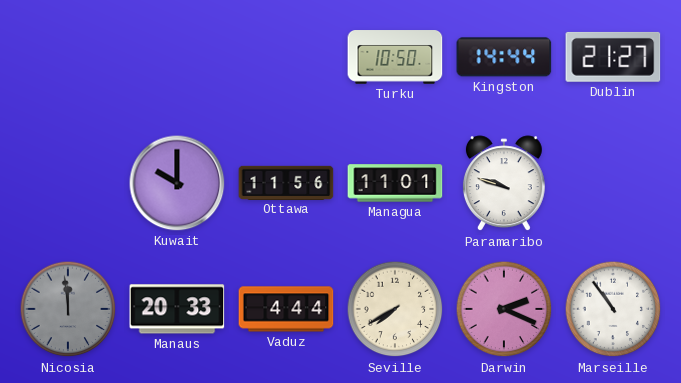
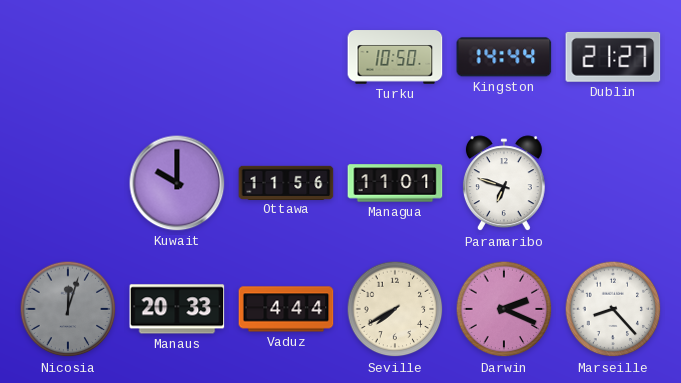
Paramaribo: 9:48 -> 6:48
Nicosia: 11:59 -> 12:03
Marseille: 10:54 -> 8:23
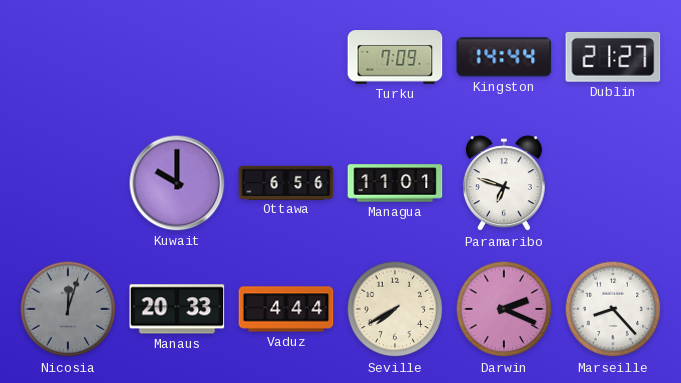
Turku: 10:50 -> 7:09
Ottawa: 11:56 -> 6:56
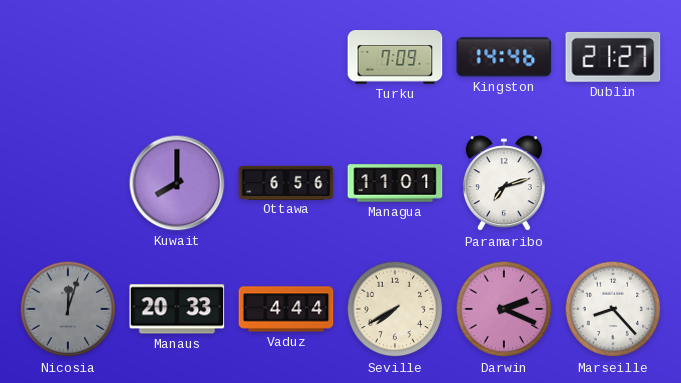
Kingston: 14:44 -> 14:46
Kuwait: 10:00 -> 8:00
Paramaribo: 6:48 -> 7:12
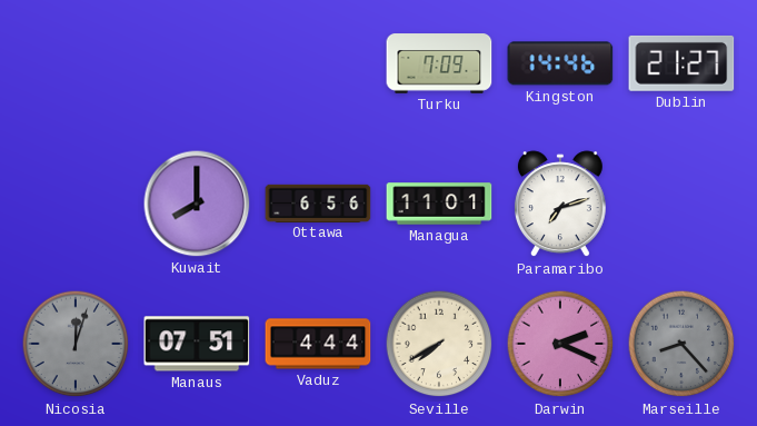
Manaus: 20:33 -> 07:51
Marseille dial: white -> grey
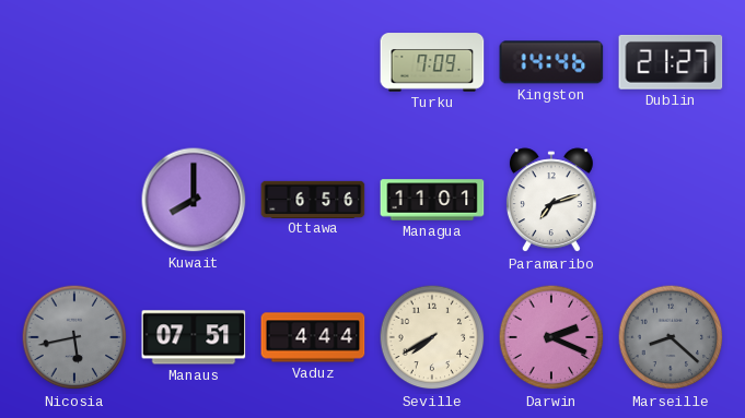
Nicosia: 12:03 -> 5:43
Marseille: 8:23 -> 8:22
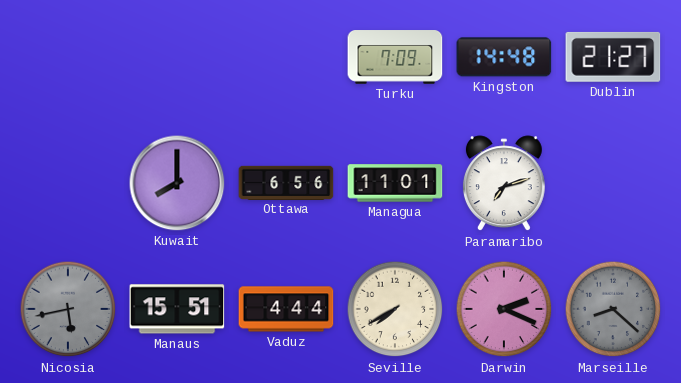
Kingston: 14:46 -> 14:48
Manaus: 07:51 -> 15:51
